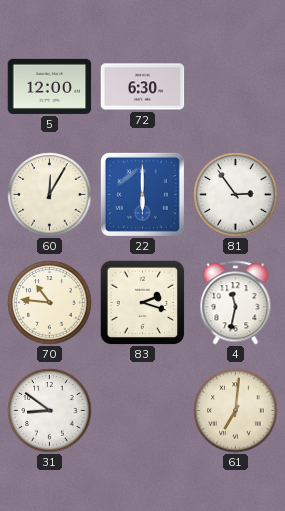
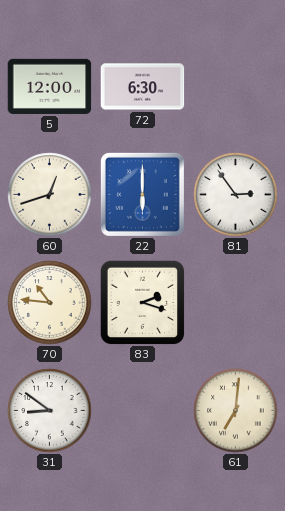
60: 12:05 -> 12:42
4: 11:32 -> none
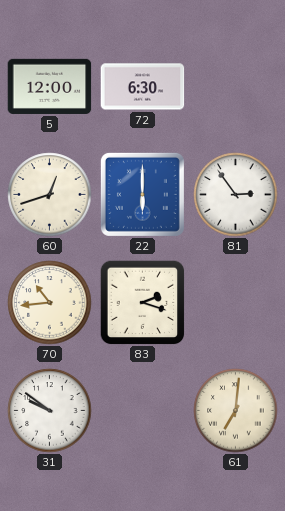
70: 10:46 -> 10:44
31: 8:51 -> 9:51
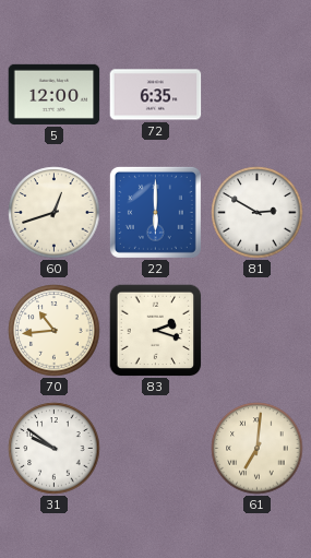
72: 6:30 -> 6:35
81: 2:54 -> 2:50
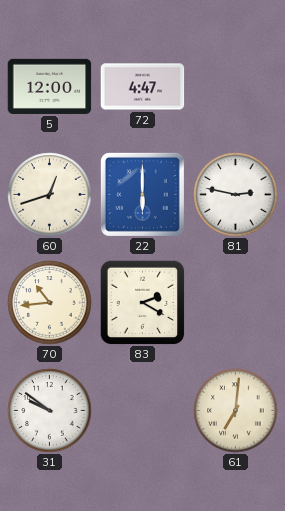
72: 6:35 -> 4:47
81: 2:50 -> 2:47
83: 2:18 -> 2:20
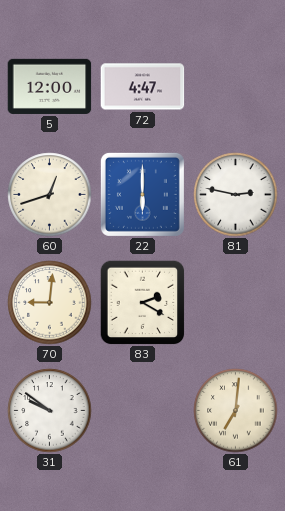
70: 10:44 -> 9:01
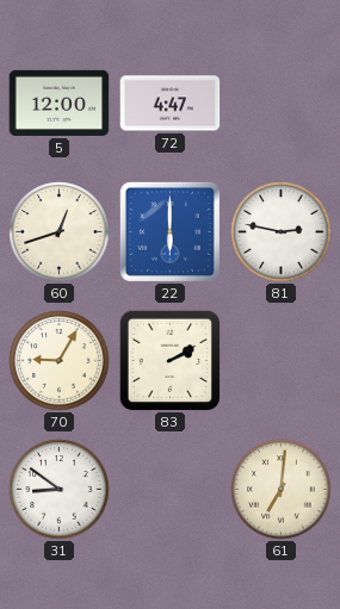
70: 9:01 -> 9:05
83: 2:20 -> 2:10
31: 9:51 -> 8:51
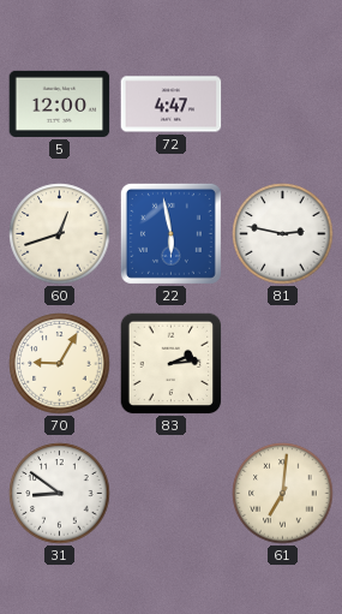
22: 6:00 -> 5:58
83: 2:10 -> 2:14
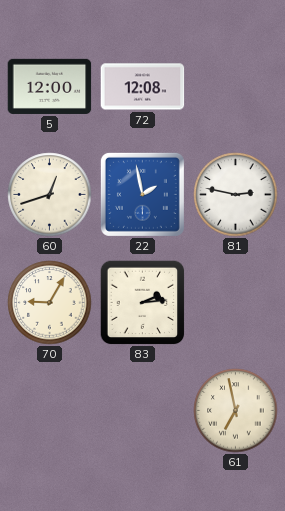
72: 4:47 -> 12:08
22: 5:58 -> 1:58
31: 8:51 -> none
61: 7:01 -> 6:58
